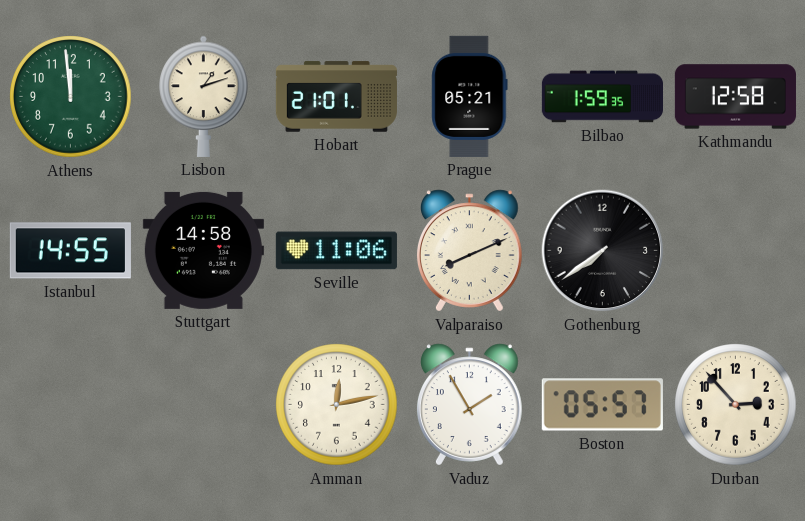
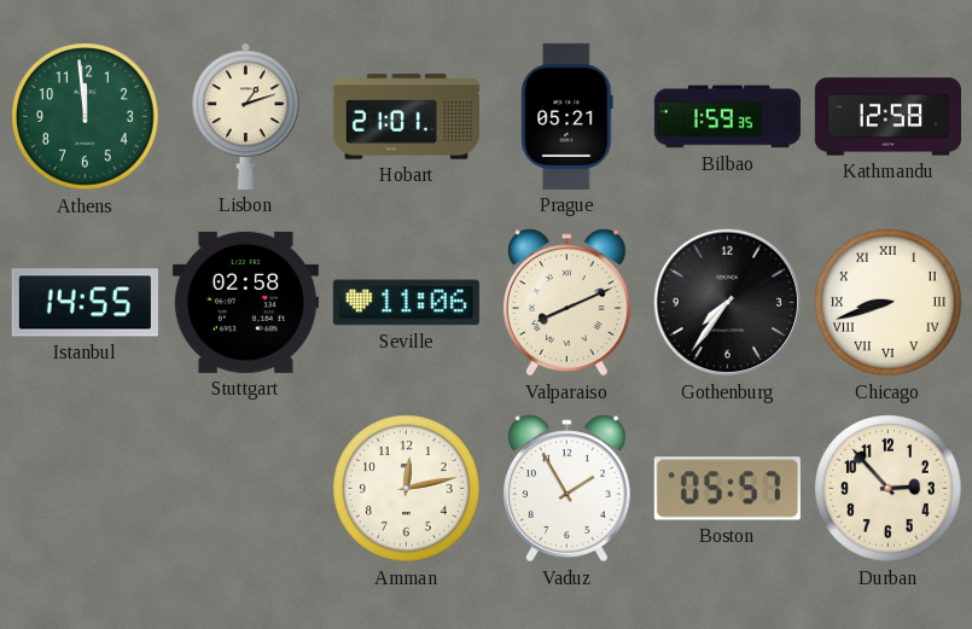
Stuttgart: 14:58 -> 02:58
Gothenburg: 7:39 -> 7:36
Chicago: none -> 8:42
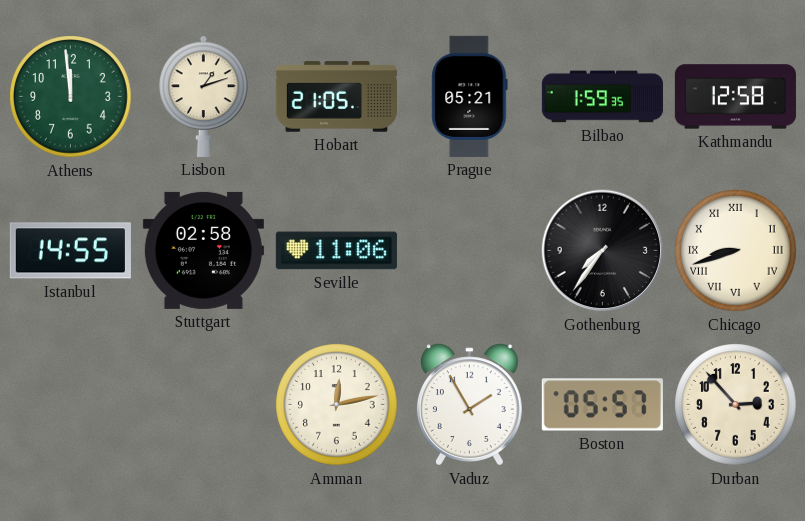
Hobart: 21:01 -> 21:05
Valparaiso: 8:11 -> none
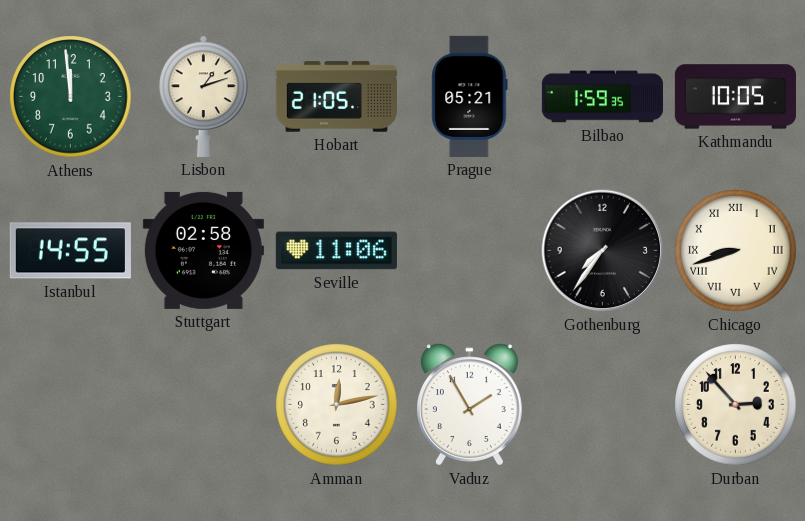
Kathmandu: 12:58 -> 10:05
Boston: 05:57 -> none
